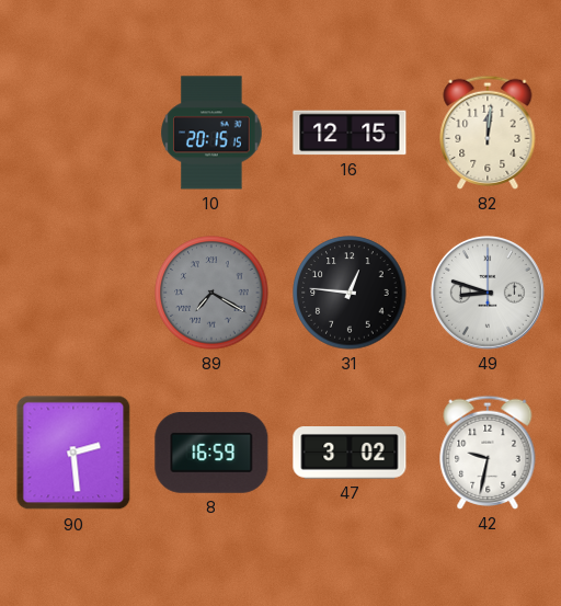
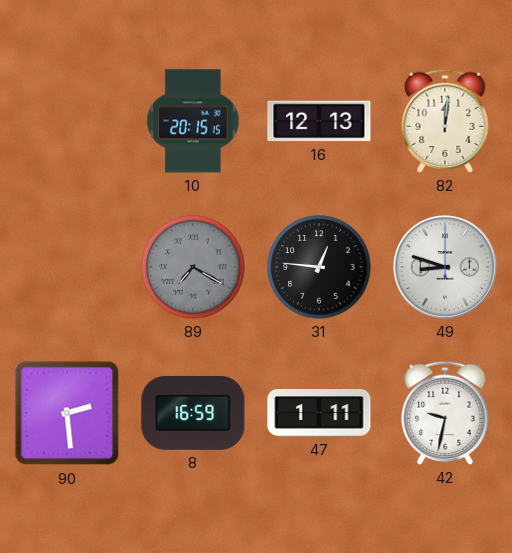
16: 12:15 -> 12:13
47: 3:02 -> 1:11
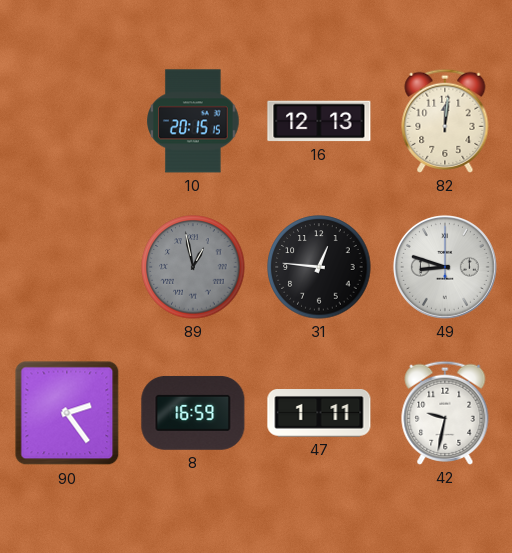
89: 7:20 -> 12:58
90: 2:29 -> 2:24
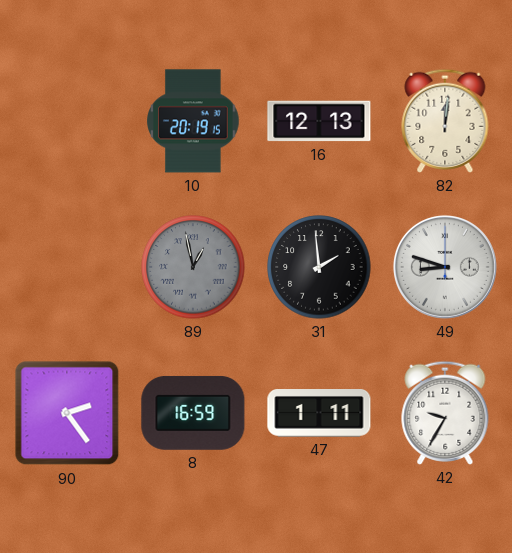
10: 20:15 -> 20:19
31: 12:46 -> 1:59
42: 9:32 -> 9:35
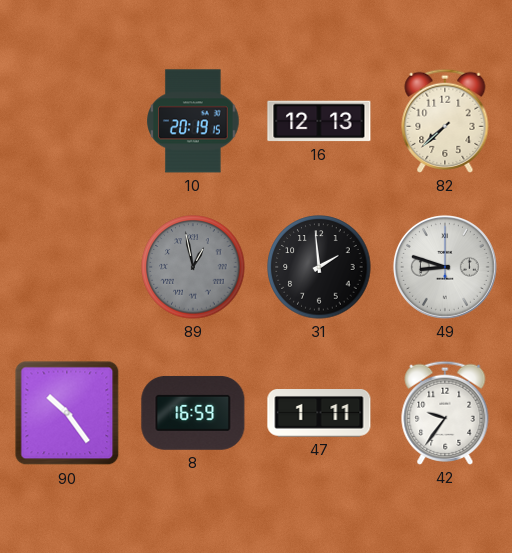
82: 12:01 -> 7:38
90: 2:24 -> 10:24
42: 9:35 -> 9:36
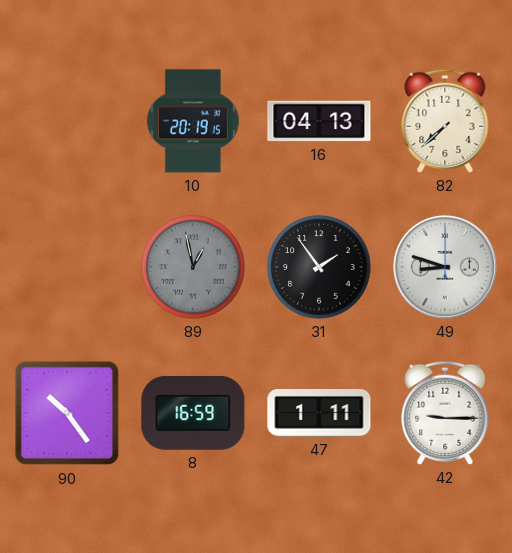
16: 12:13 -> 04:13
31: 1:59 -> 1:54
42: 9:36 -> 9:15
